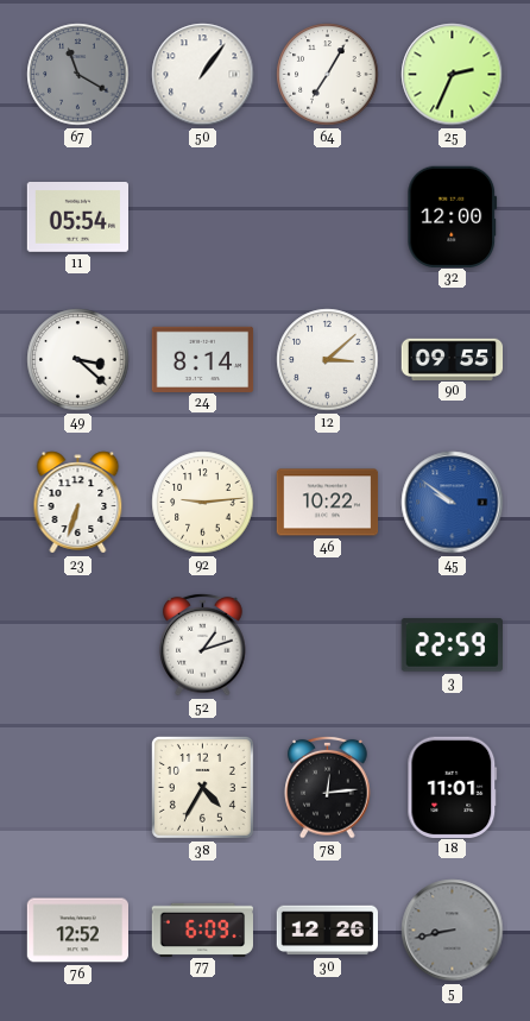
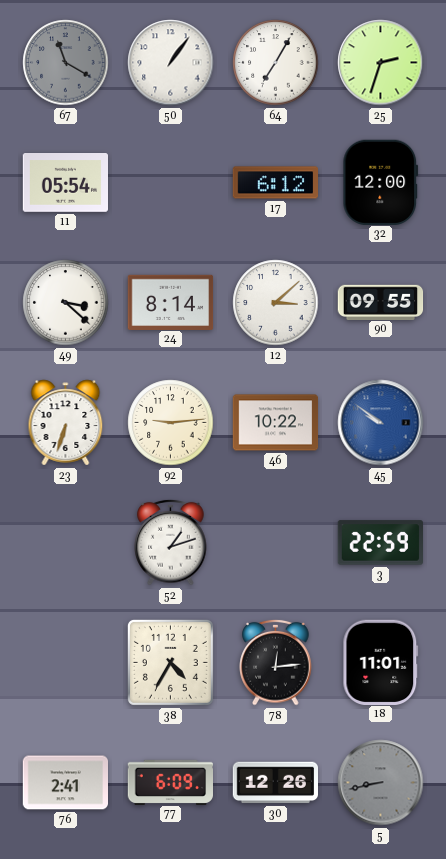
25: 2:34 -> 2:33
17: none -> 6:12
76: 12:52 -> 2:41
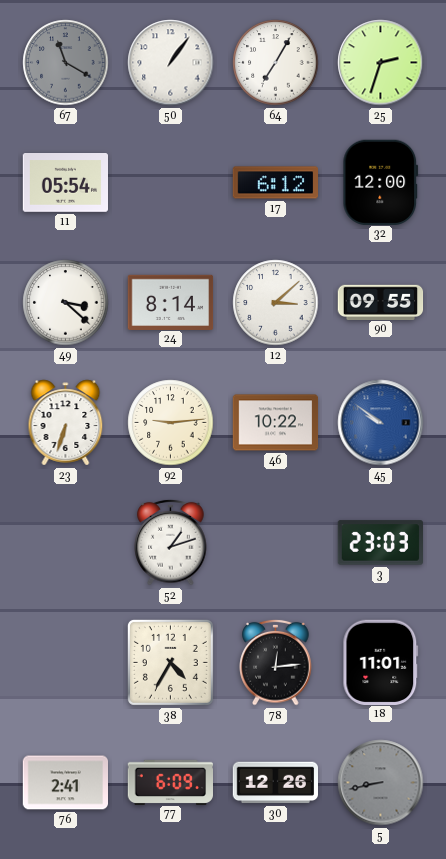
3: 22:59 -> 23:03
